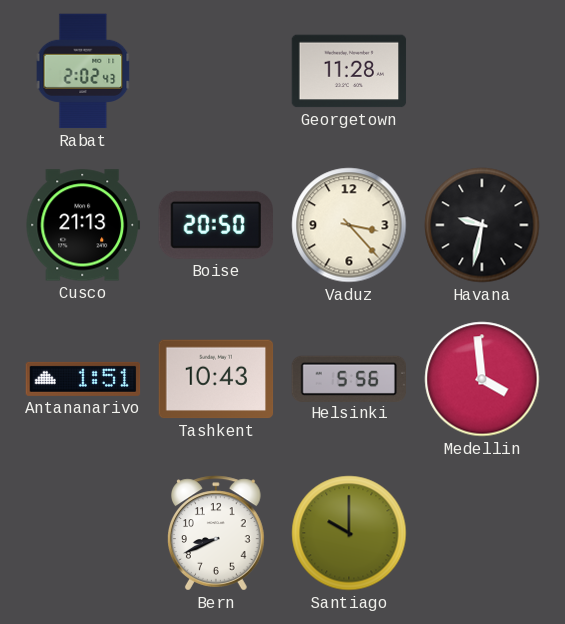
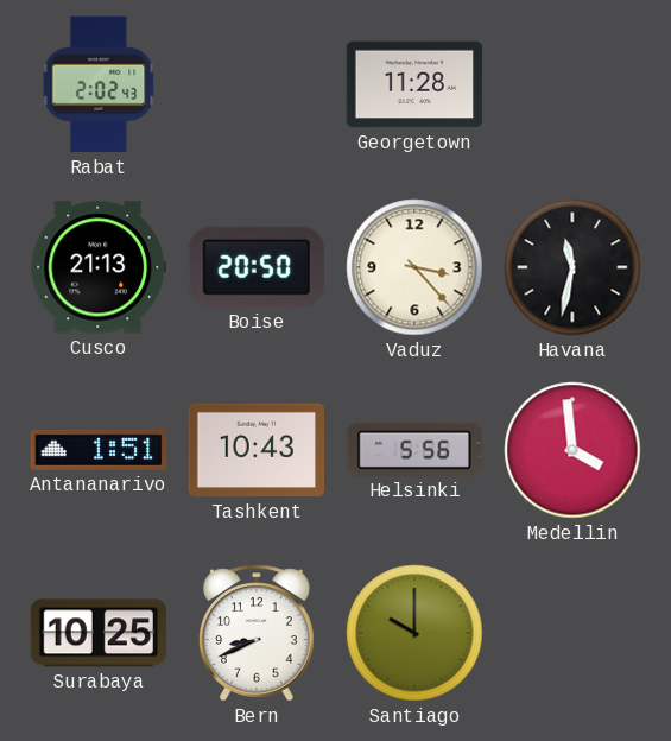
Havana: 9:32 -> 11:32
Surabaya: none -> 10:25
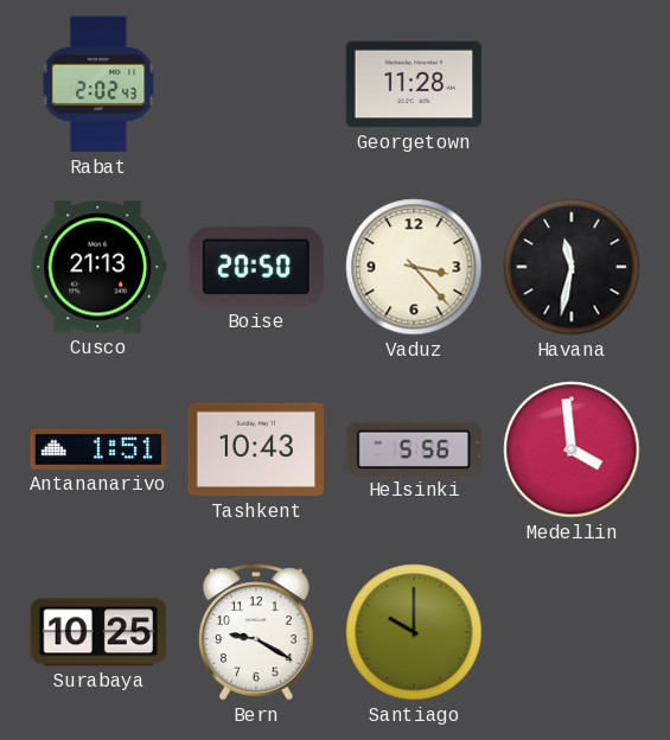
Bern: 8:41 -> 9:20
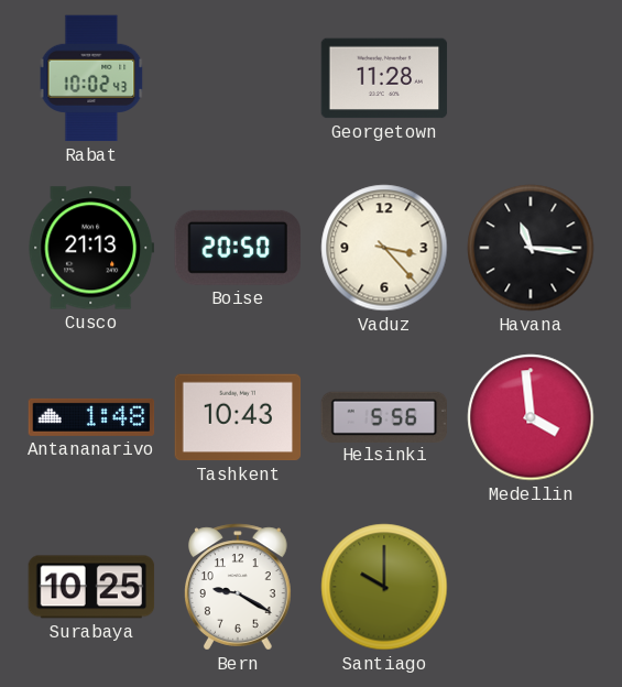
Rabat: 2:02 -> 10:02
Havana: 11:32 -> 11:16
Antananarivo: 1:51 -> 1:48
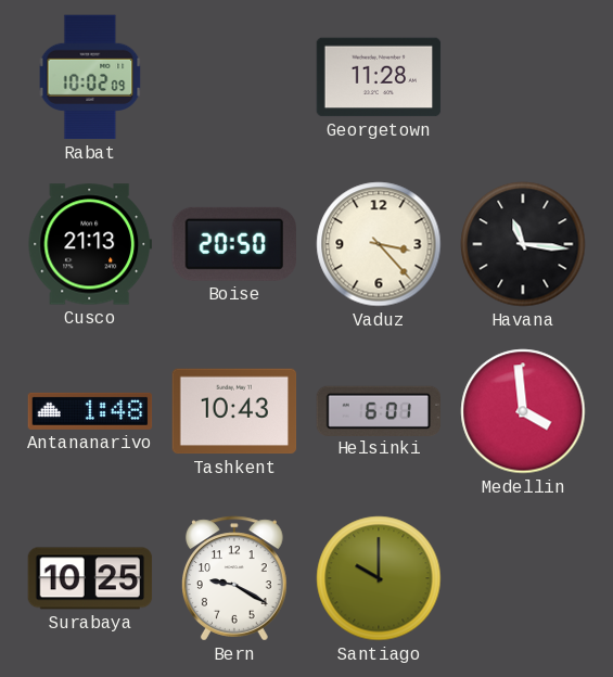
Rabat: 10:02:43 -> 10:02:09
Helsinki: 5:56 -> 6:01
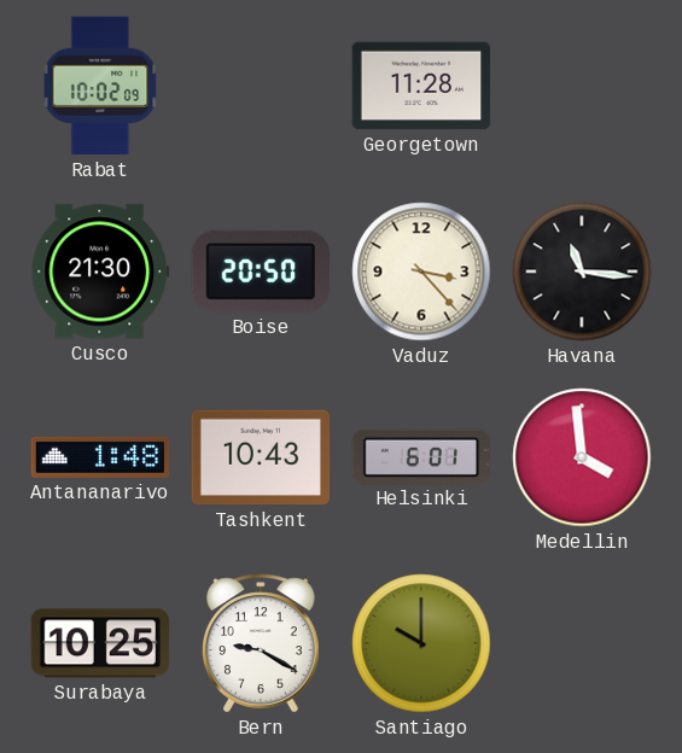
Cusco: 21:13 -> 21:30
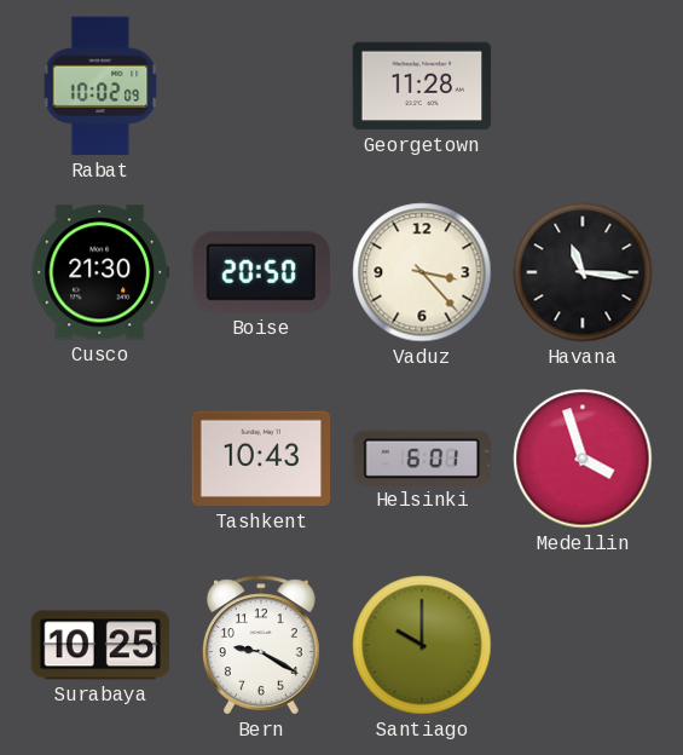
Antananarivo: 1:48 -> none
Medellin: 3:59 -> 3:57
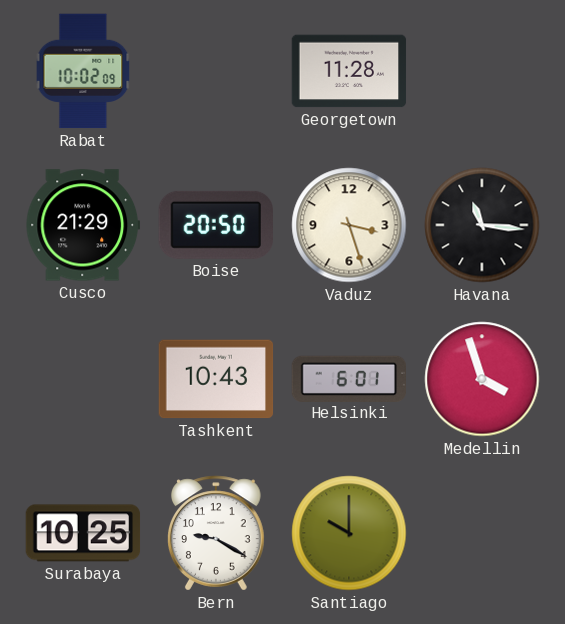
Cusco: 21:30 -> 21:29
Vaduz: 3:23 -> 3:27
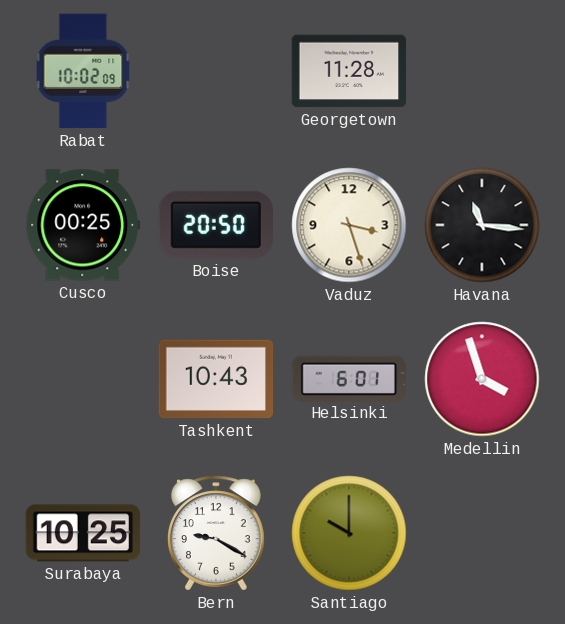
Cusco: 21:29 -> 00:25
